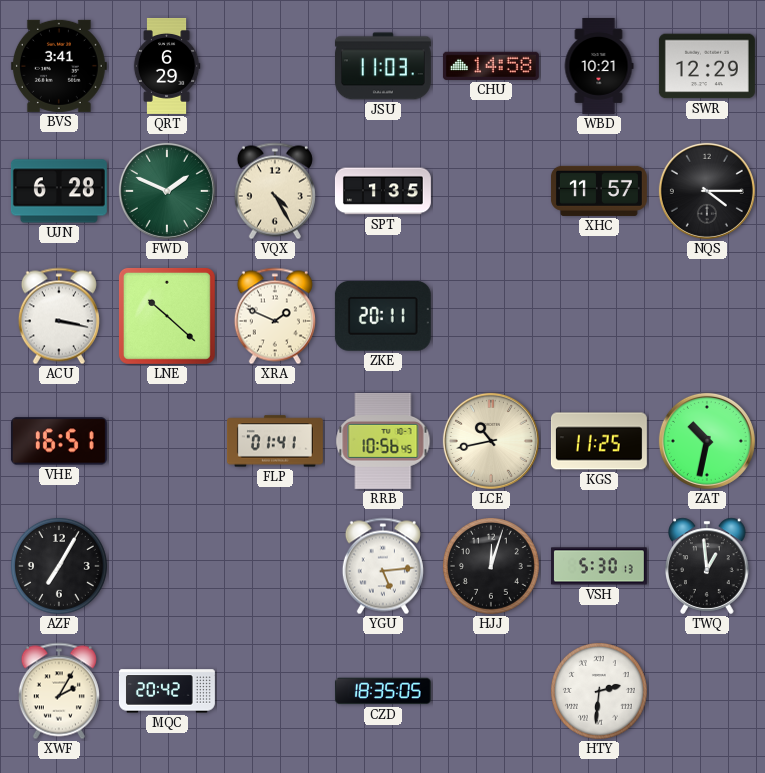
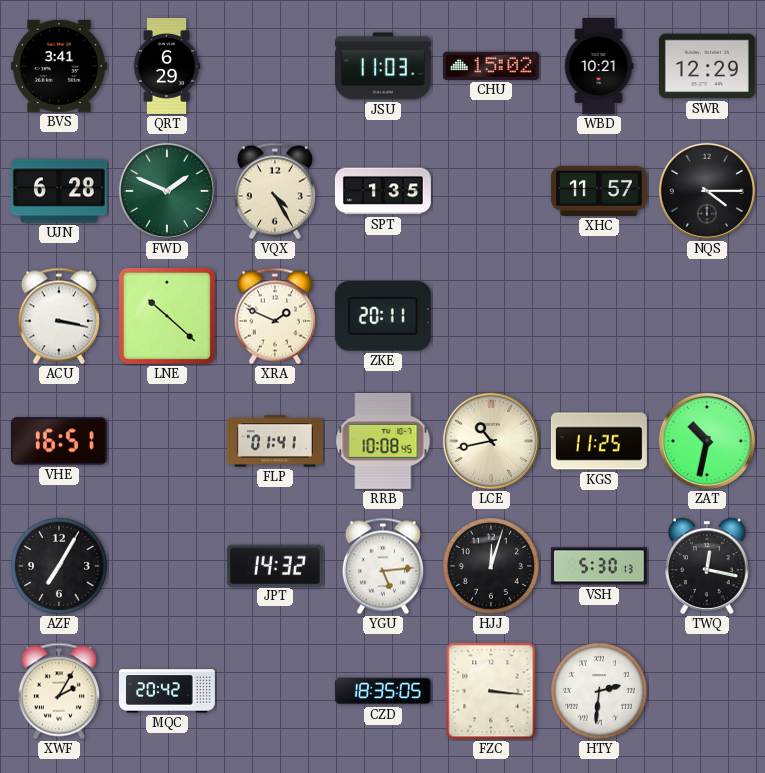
CHU: 14:58 -> 15:02
RRB: 10:56 -> 10:08
JPT: none -> 14:32
TWQ: 12:59 -> 12:17
FZC: none -> 3:16
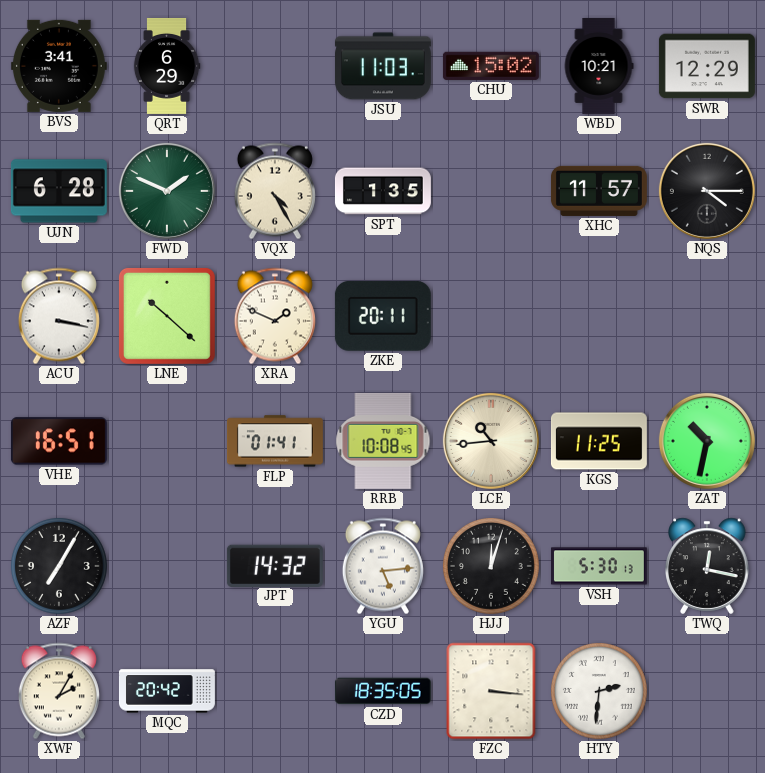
LCE: 10:43 -> 10:44
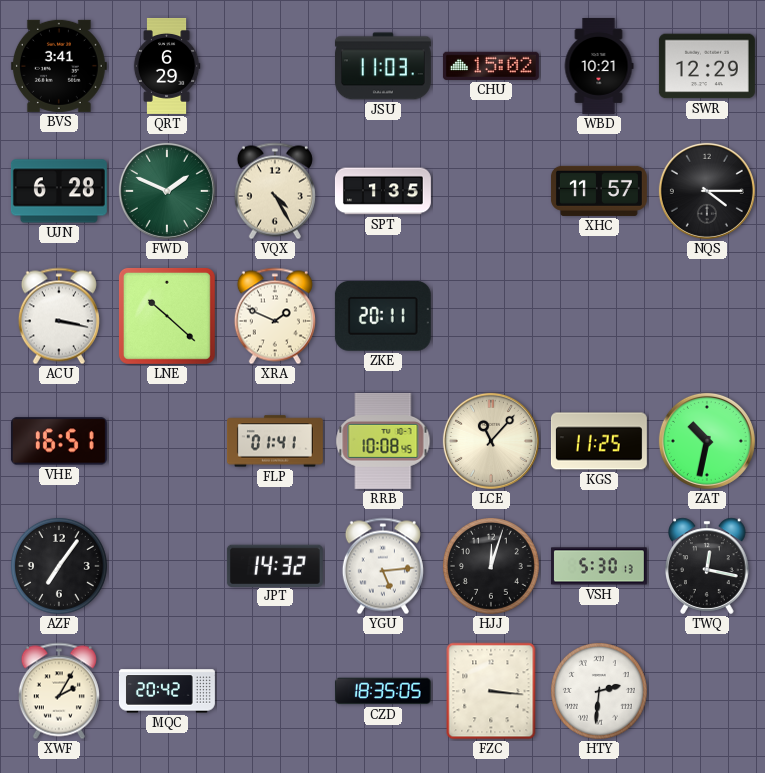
LCE: 10:44 -> 11:07
AZF: 7:05 -> 7:06
